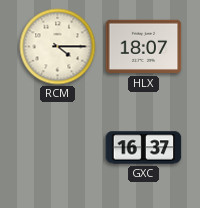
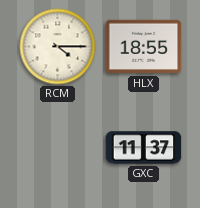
HLX: 18:07 -> 18:55
GXC: 16:37 -> 11:37
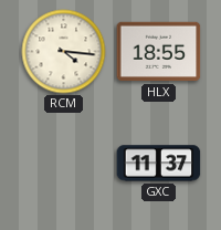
RCM: 4:15 -> 4:16
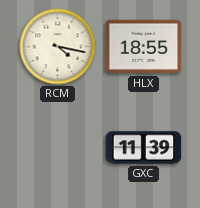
RCM: 4:16 -> 4:17
GXC: 11:37 -> 11:39
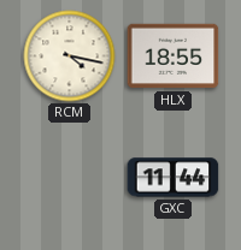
GXC: 11:39 -> 11:44
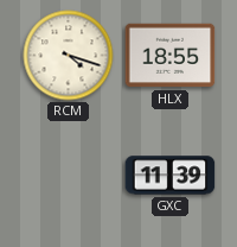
RCM: 4:17 -> 4:18
GXC: 11:44 -> 11:39
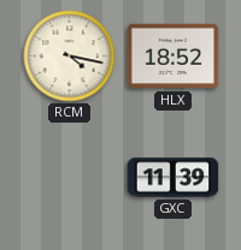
RCM: 4:18 -> 4:17
HLX: 18:55 -> 18:52
